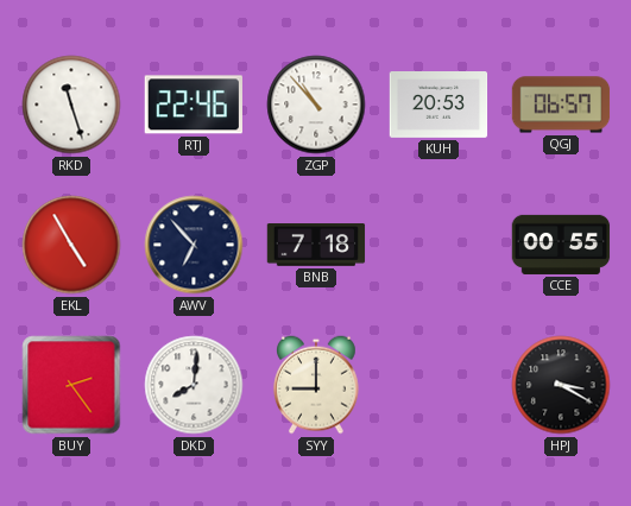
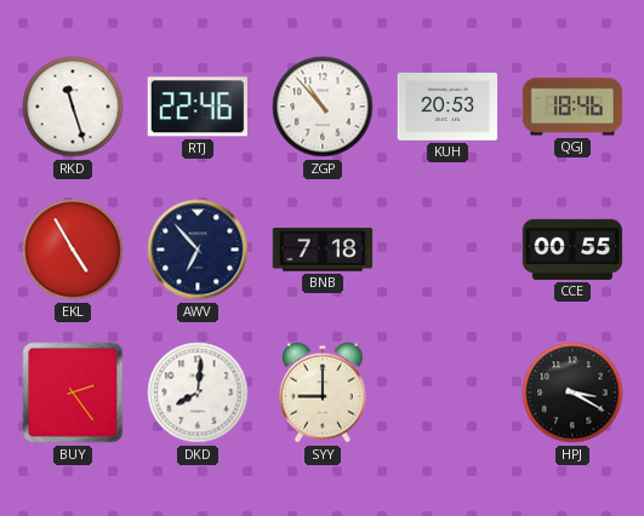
QGJ: 06:57 -> 18:46
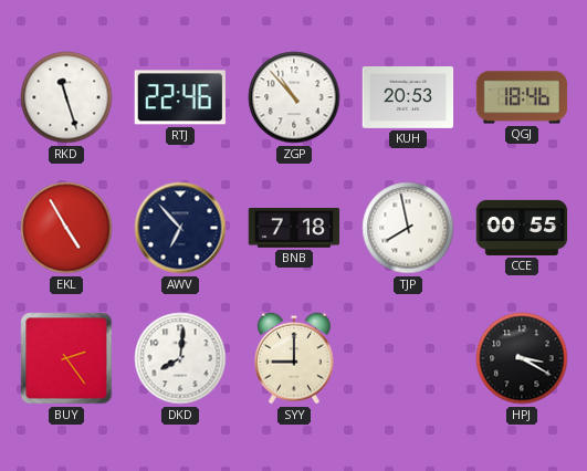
TJP: none -> 7:58
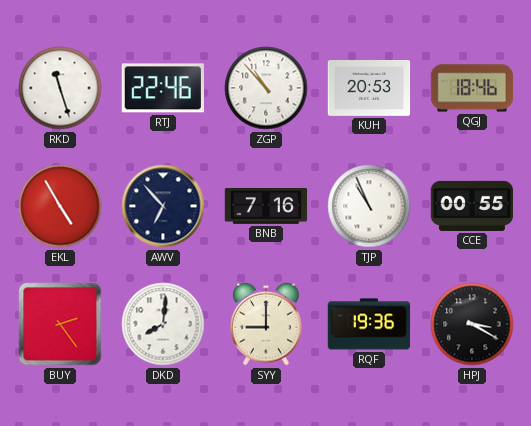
BNB: 7:18 -> 7:16
TJP: 7:58 -> 10:56
RQF: none -> 19:36
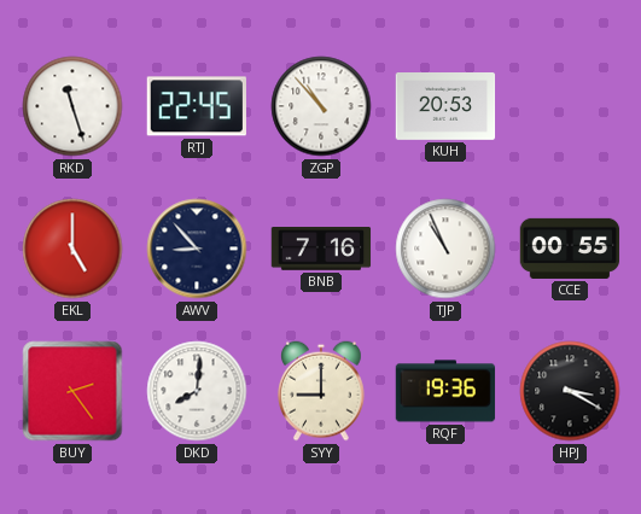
RTJ: 22:46 -> 22:45
QGJ: 18:46 -> none
EKL: 4:55 -> 5:00
AWV: 6:53 -> 8:53
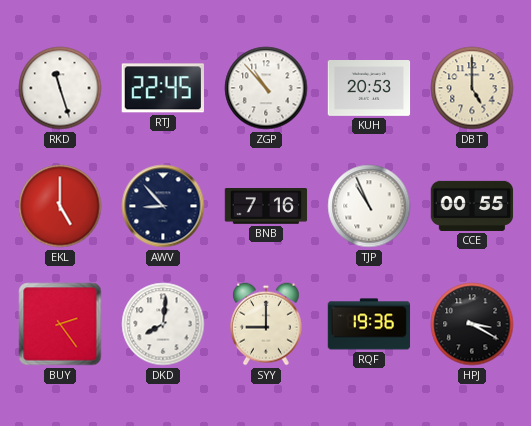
DBT: none -> 5:00
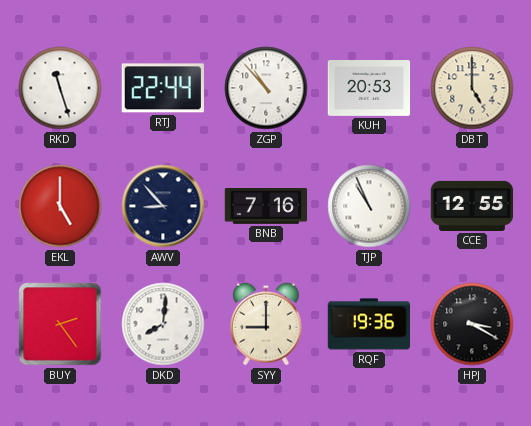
RTJ: 22:45 -> 22:44
CCE: 00:55 -> 12:55
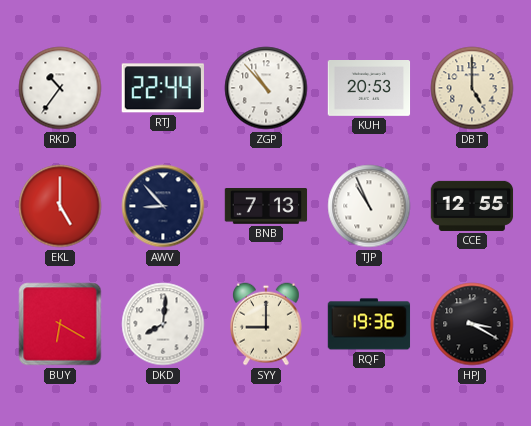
RKD: 11:27 -> 10:36
BNB: 7:16 -> 7:13
BUY: 2:24 -> 6:20
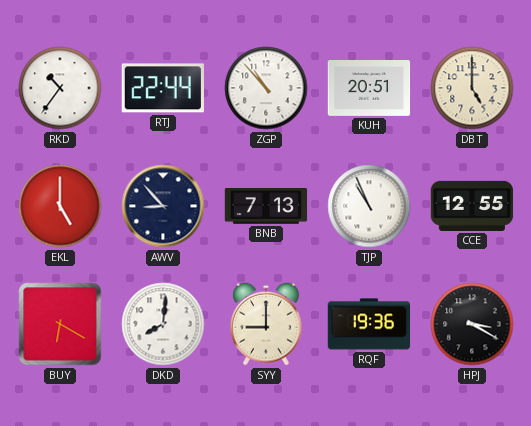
KUH: 20:53 -> 20:51
